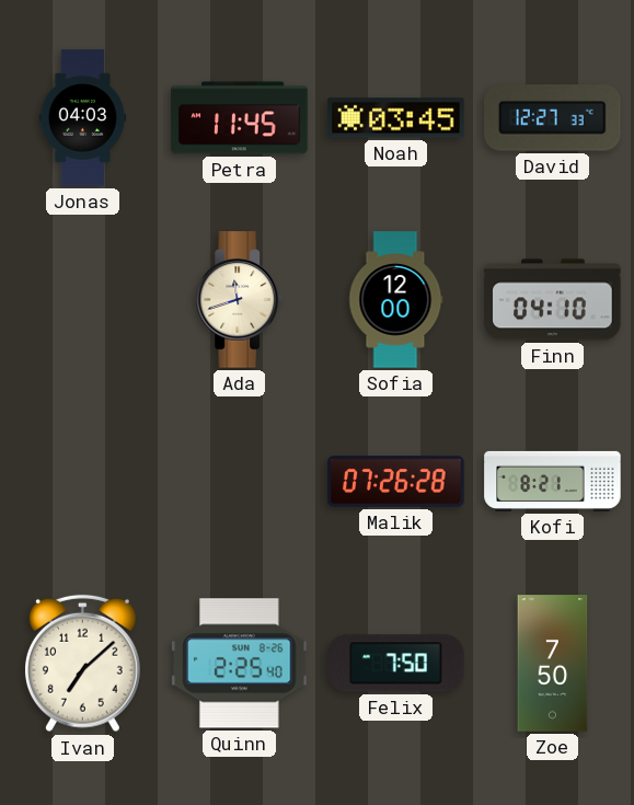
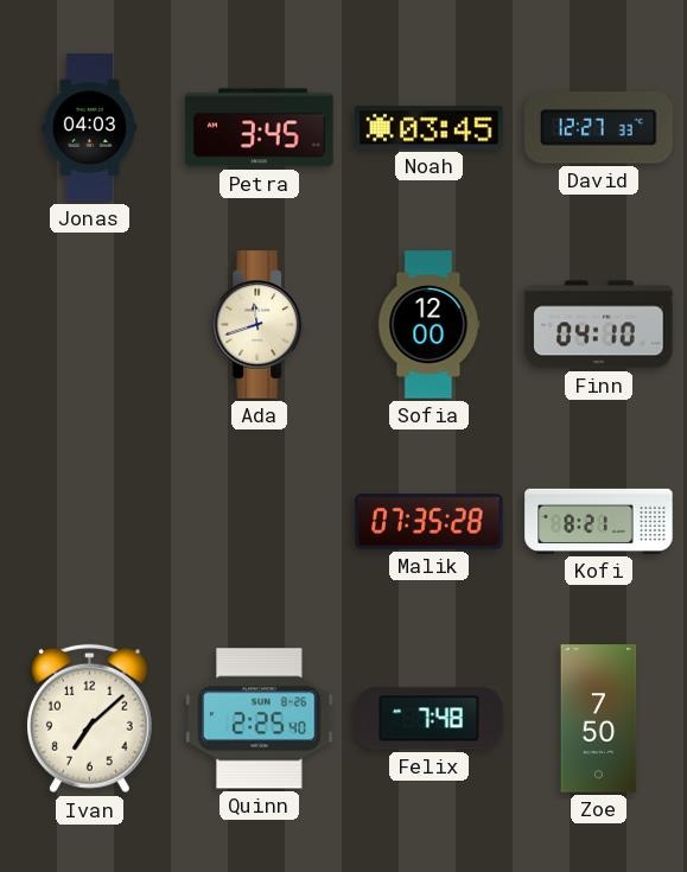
Petra: 11:45 -> 3:45
Malik: 07:26 -> 07:35
Felix: 7:50 -> 7:48
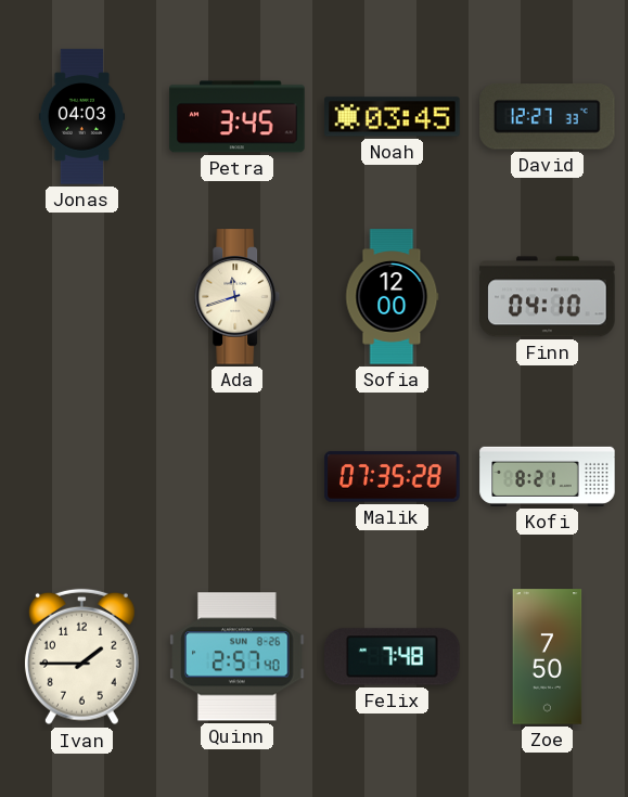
Ivan: 7:08 -> 1:45
Quinn: 2:25 -> 2:57
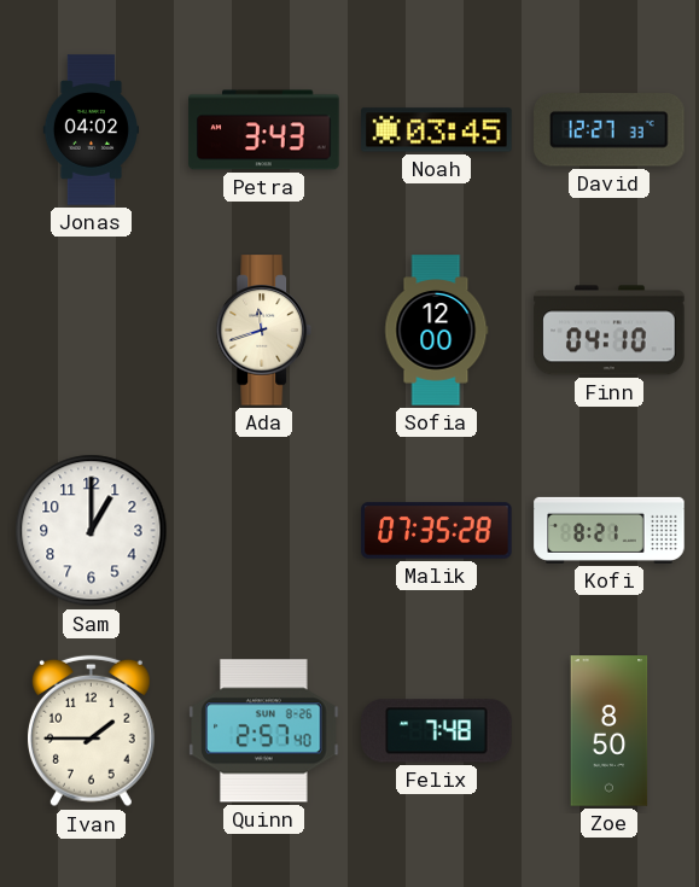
Jonas: 04:03 -> 04:02
Petra: 3:45 -> 3:43
Sam: none -> 1:00
Zoe: 7:50 -> 8:50
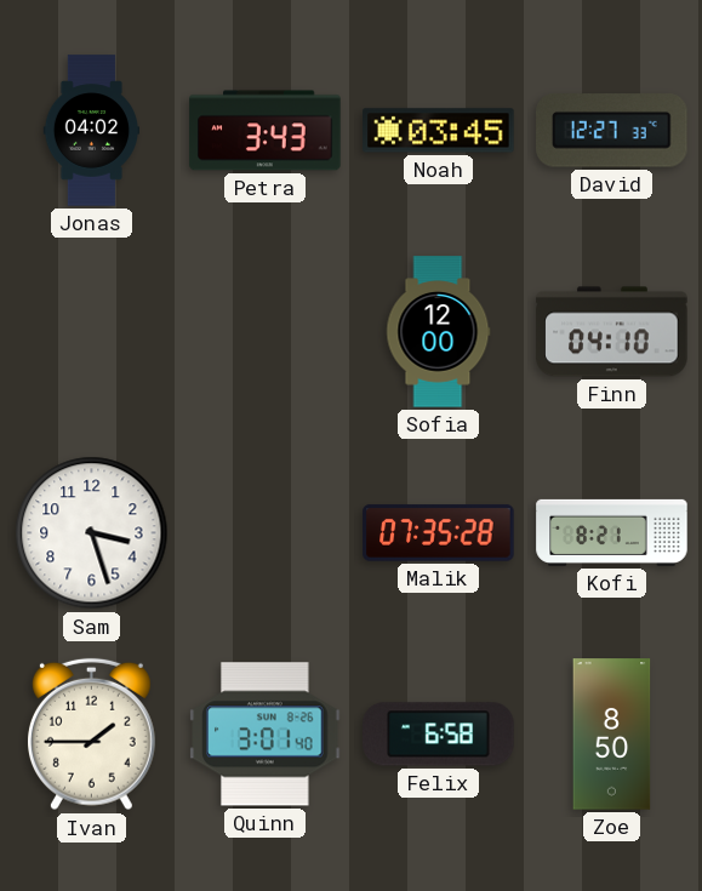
Ada: 11:42 -> none
Sam: 1:00 -> 3:27
Quinn: 2:57 -> 3:01
Felix: 7:48 -> 6:58
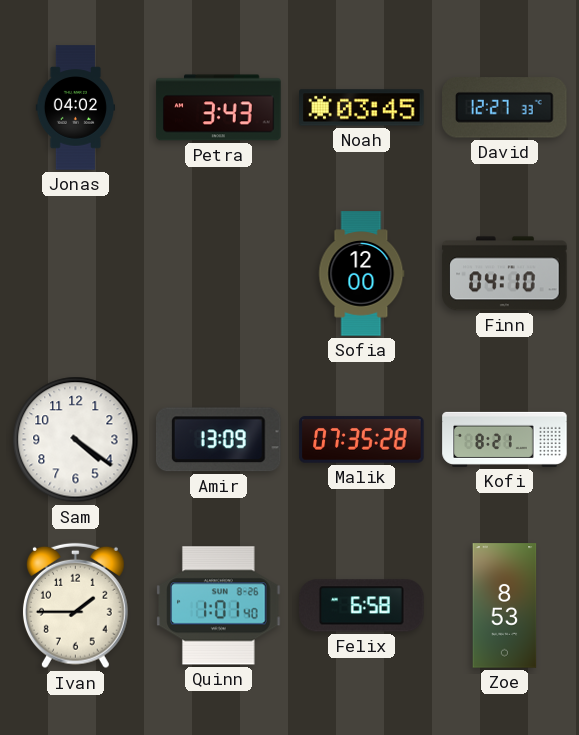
Sam: 3:27 -> 4:21
Amir: none -> 13:09
Quinn: 3:01 -> 1:01
Zoe: 8:50 -> 8:53
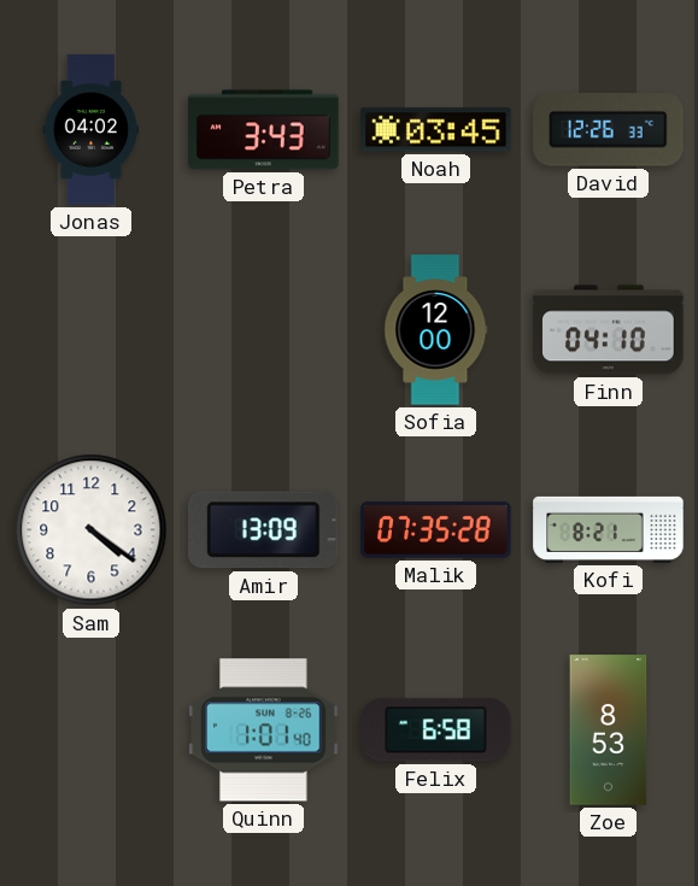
David: 12:27 -> 12:26
Ivan: 1:45 -> none
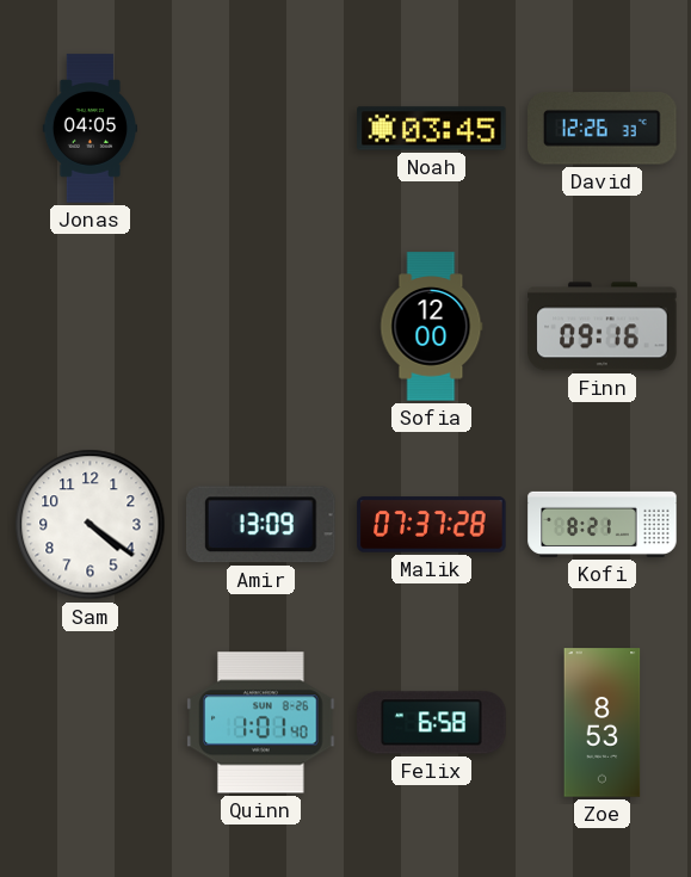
Jonas: 04:02 -> 04:05
Petra: 3:43 -> none
Finn: 04:10 -> 09:16
Malik: 07:35 -> 07:37
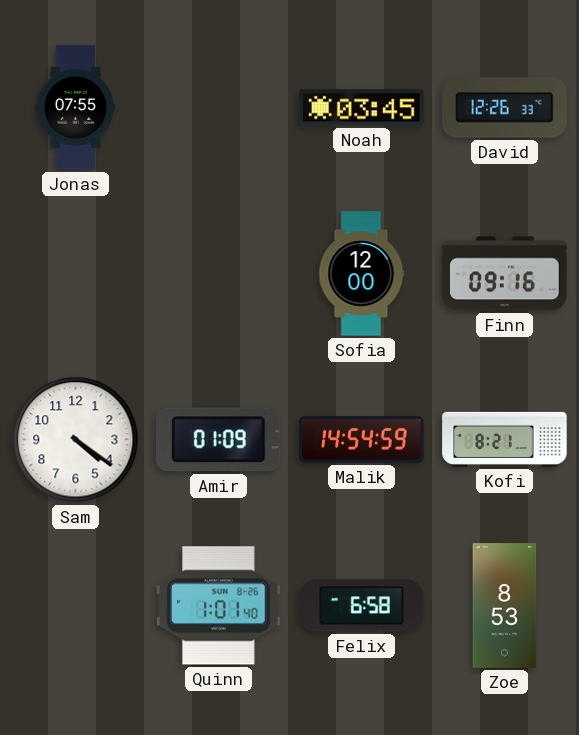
Jonas: 04:05 -> 07:55
Amir: 13:09 -> 01:09
Malik: 07:37 -> 14:54
